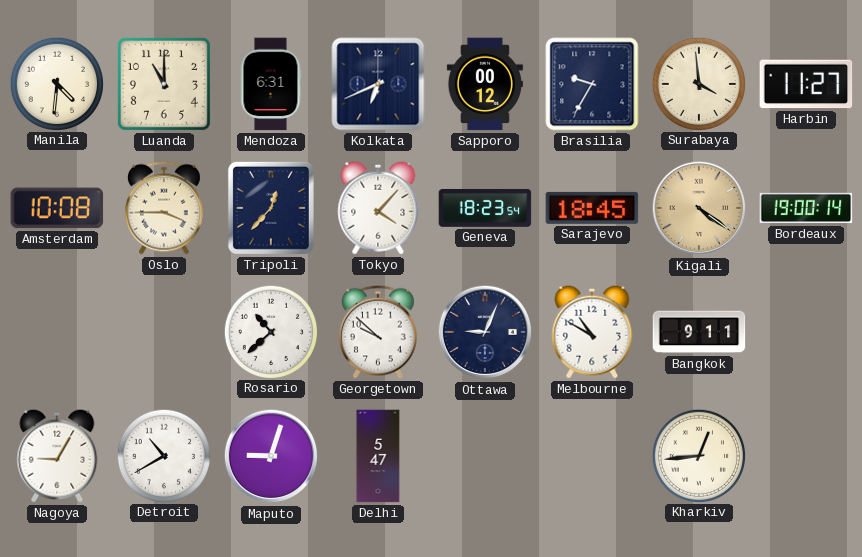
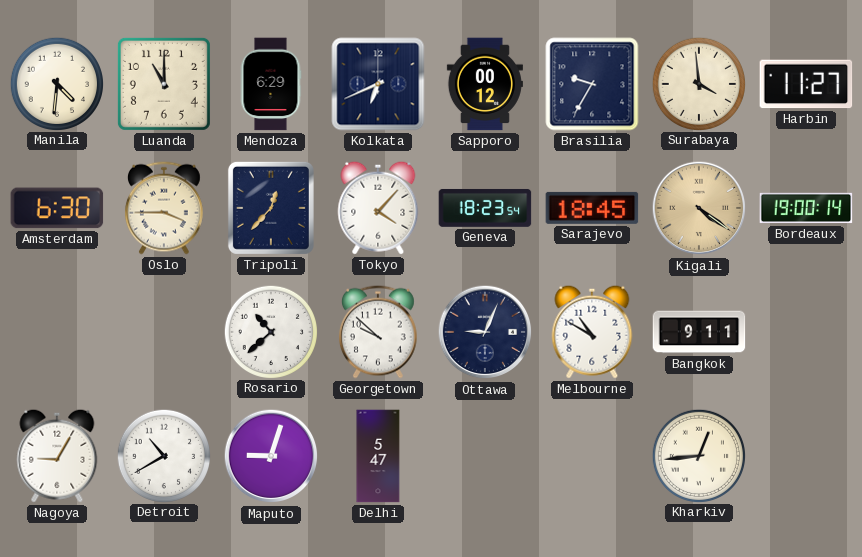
Mendoza: 6:31 -> 6:29
Amsterdam: 10:08 -> 6:30
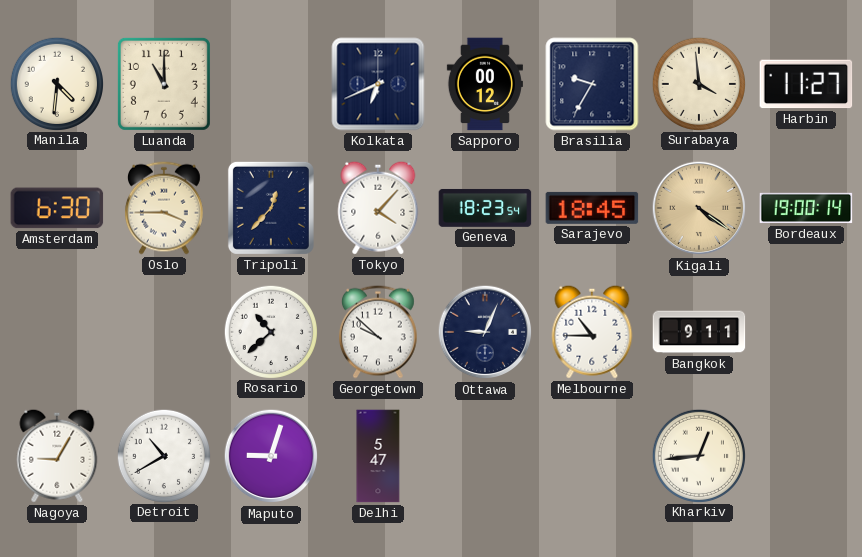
Mendoza: 6:29 -> none
Melbourne: 10:50 -> 10:45
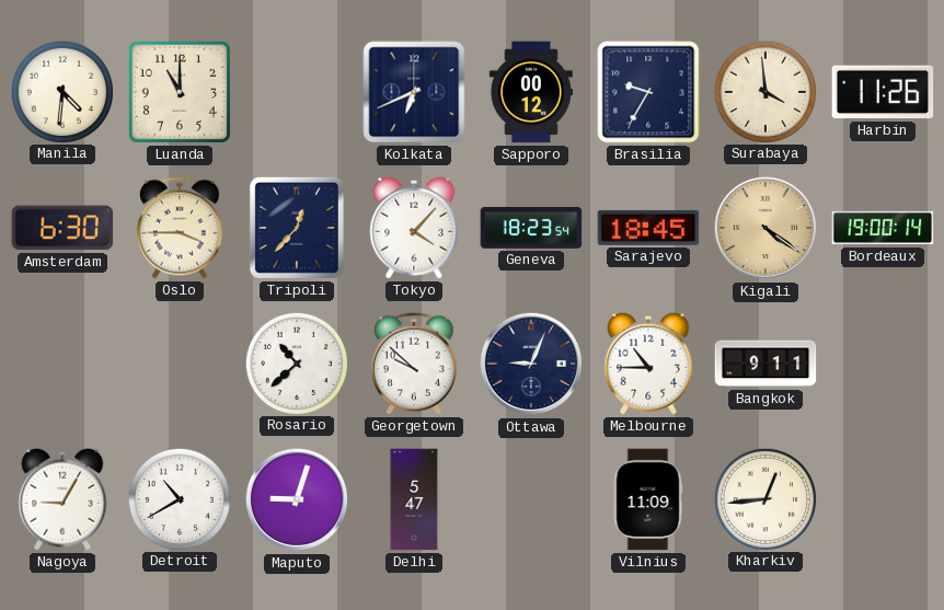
Harbin: 11:27 -> 11:26
Vilnius: none -> 11:09
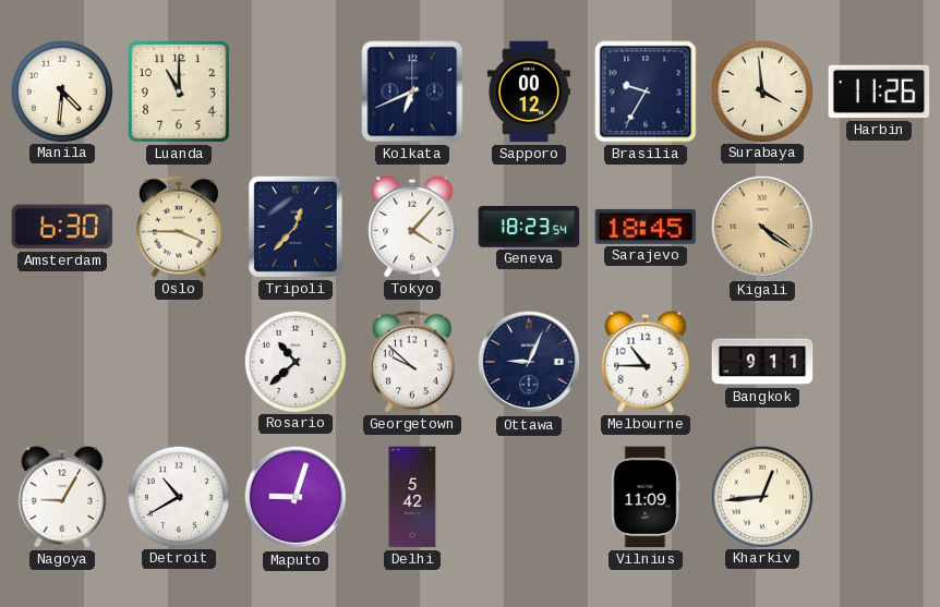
Bordeaux: 19:00 -> none
Delhi: 5:47 -> 5:42
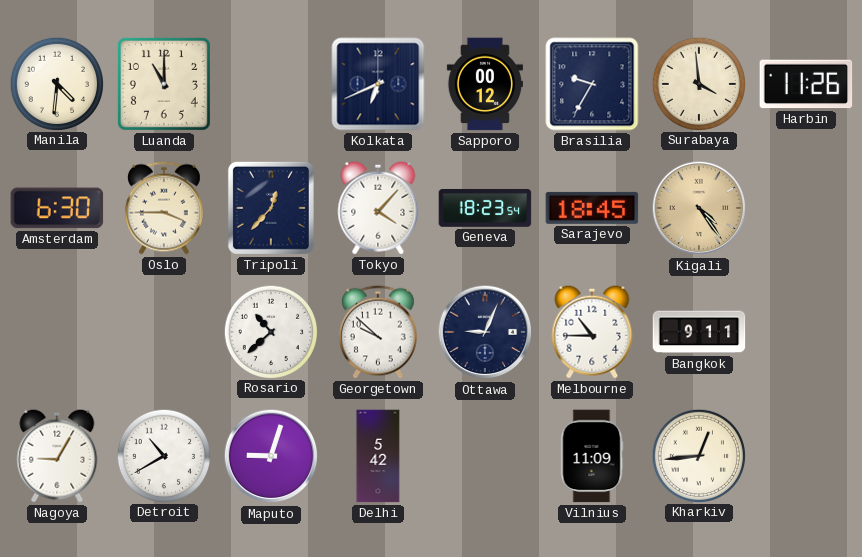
Kigali: 4:21 -> 4:24
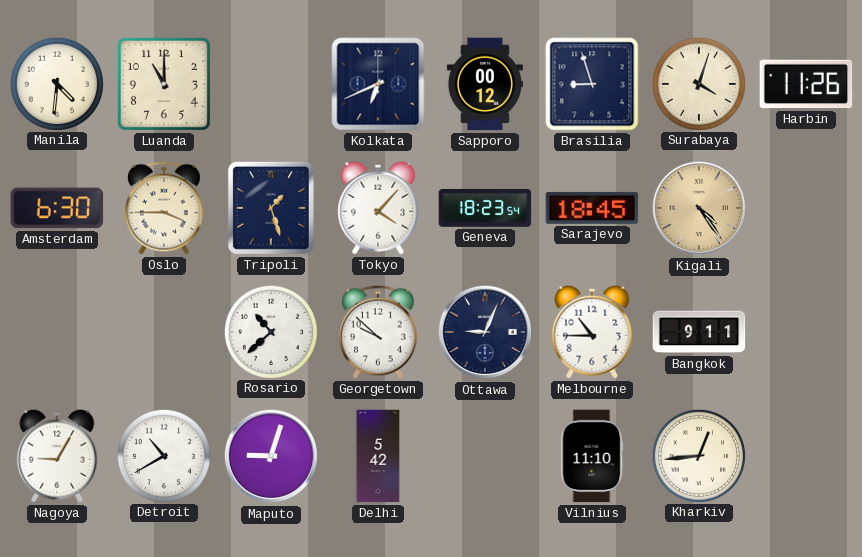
Brasilia: 9:35 -> 8:57
Surabaya: 3:59 -> 4:03
Tripoli: 12:37 -> 1:27
Vilnius: 11:09 -> 11:10
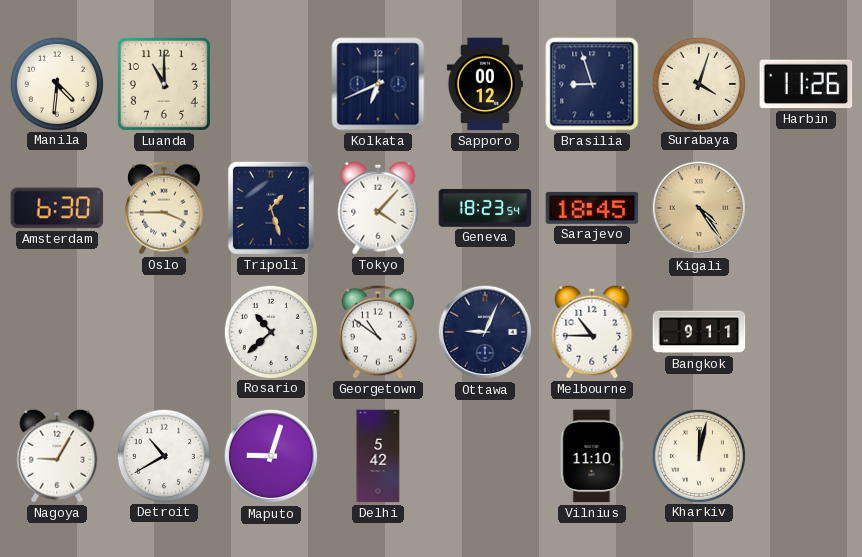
Georgetown: 9:52 -> 10:51
Kharkiv: 12:44 -> 12:02
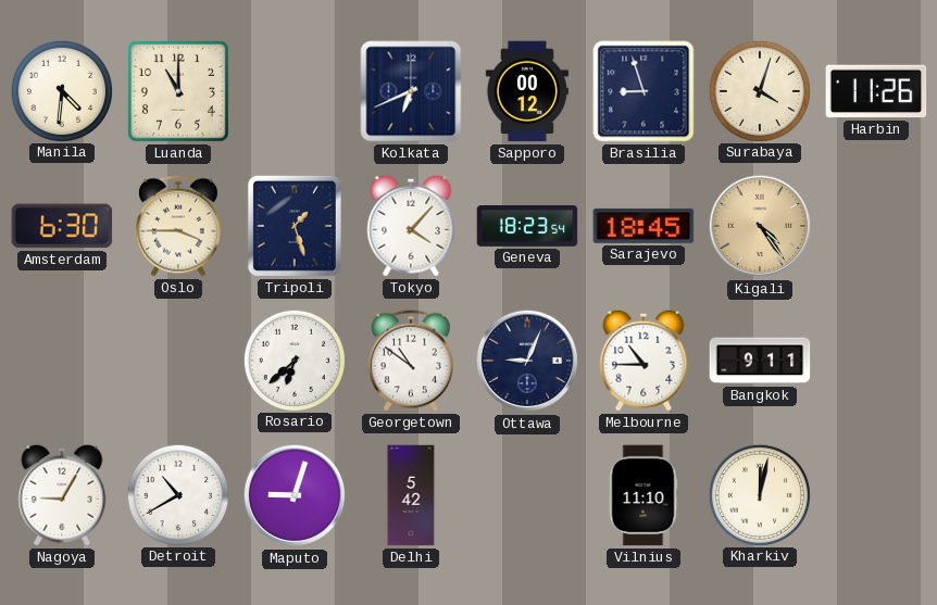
Rosario: 10:38 -> 6:38
